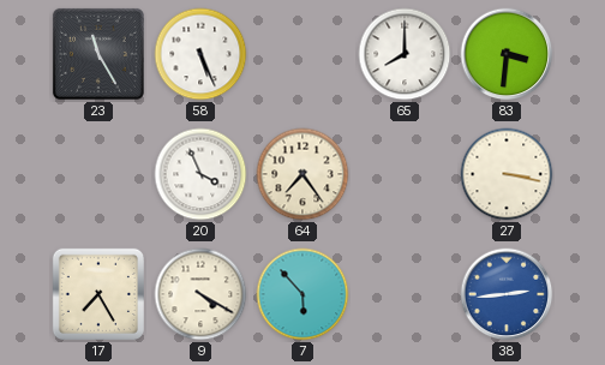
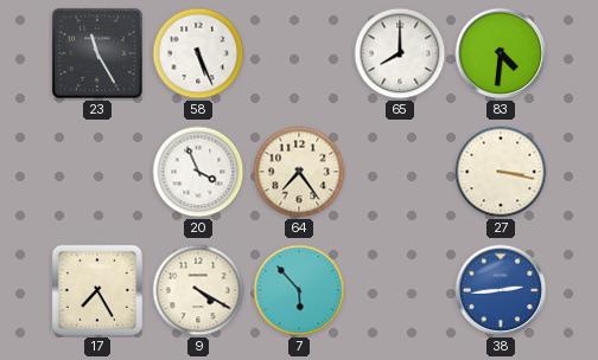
83: 3:31 -> 4:31
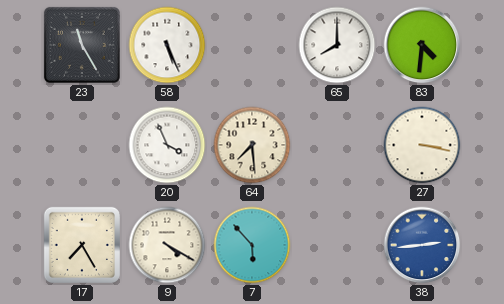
64: 7:24 -> 7:29
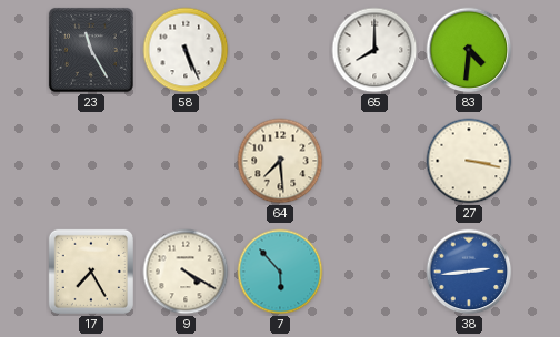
20: 3:56 -> none
